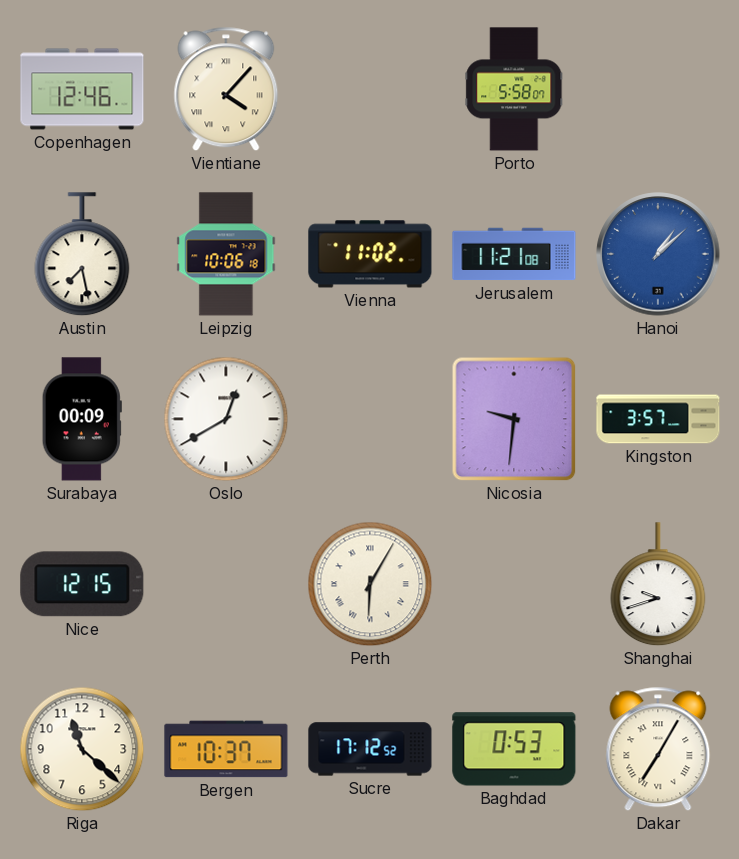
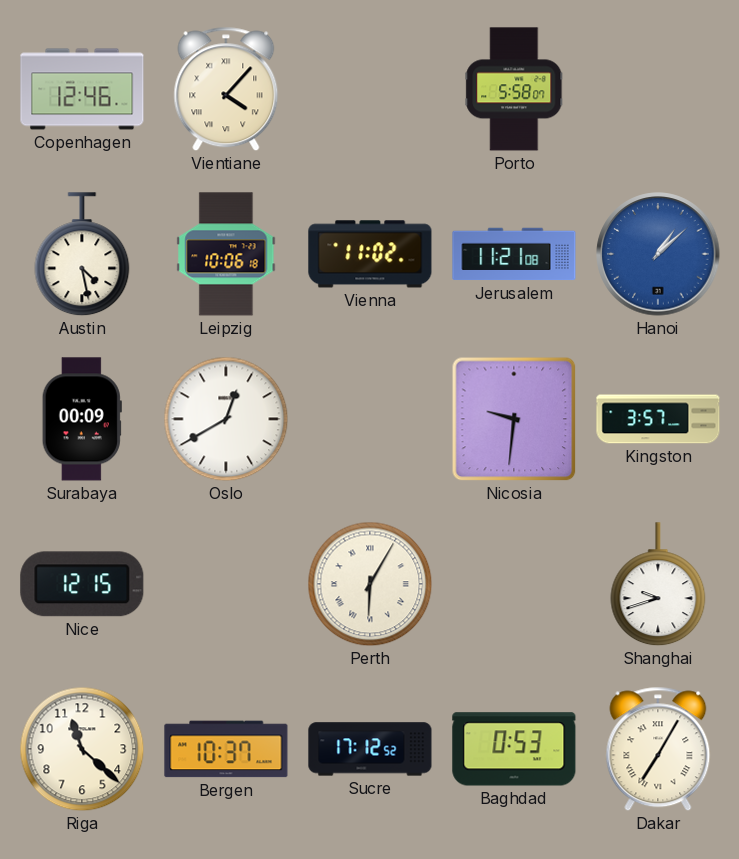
Austin: 7:28 -> 4:28
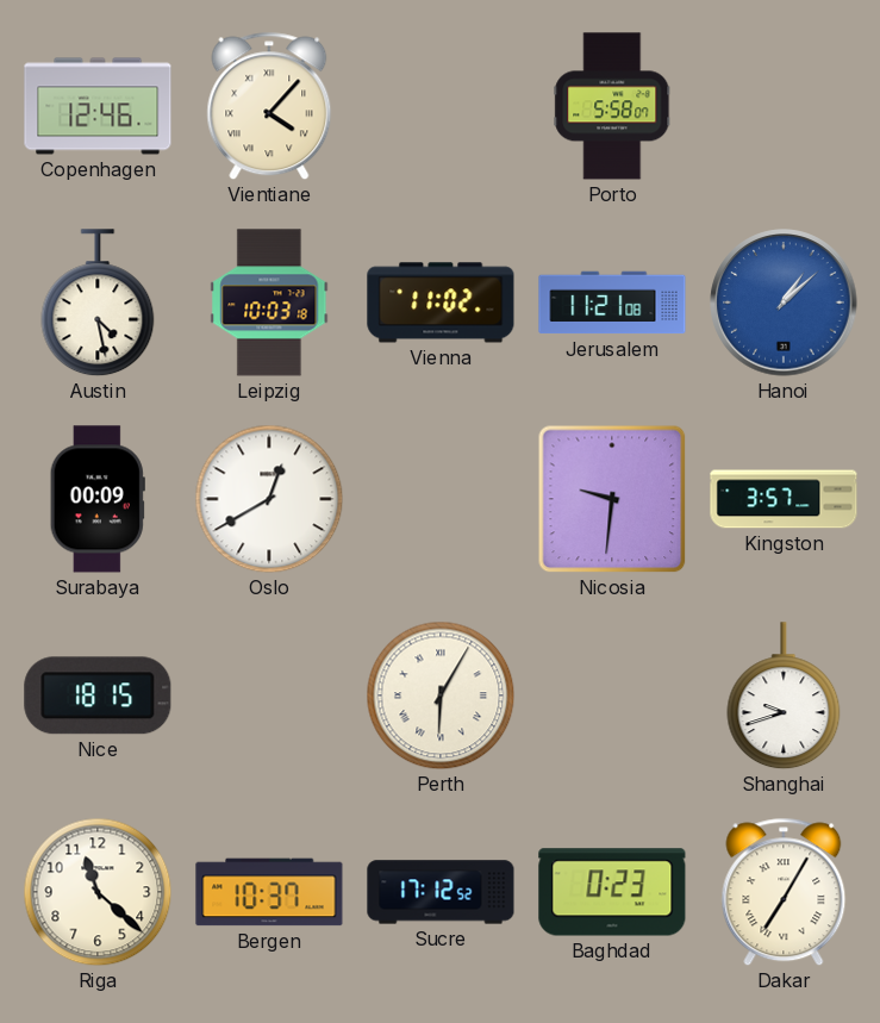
Leipzig: 10:06 -> 10:03
Nice: 12:15 -> 18:15
Baghdad: 0:53 -> 0:23
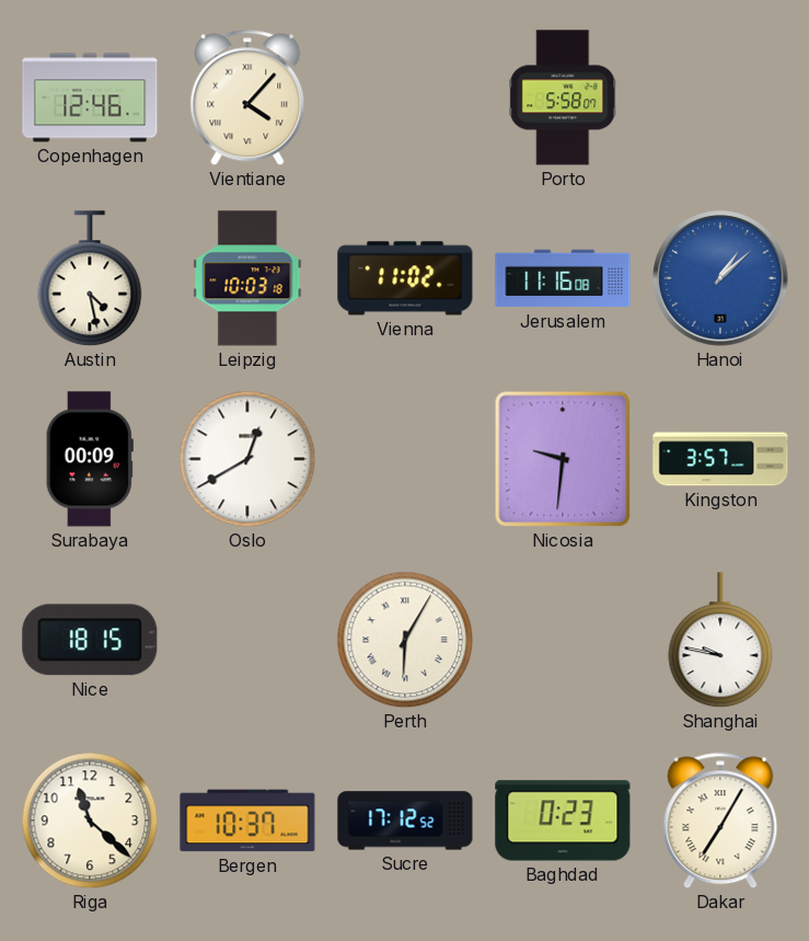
Jerusalem: 11:21 -> 11:16
Shanghai: 9:42 -> 9:47
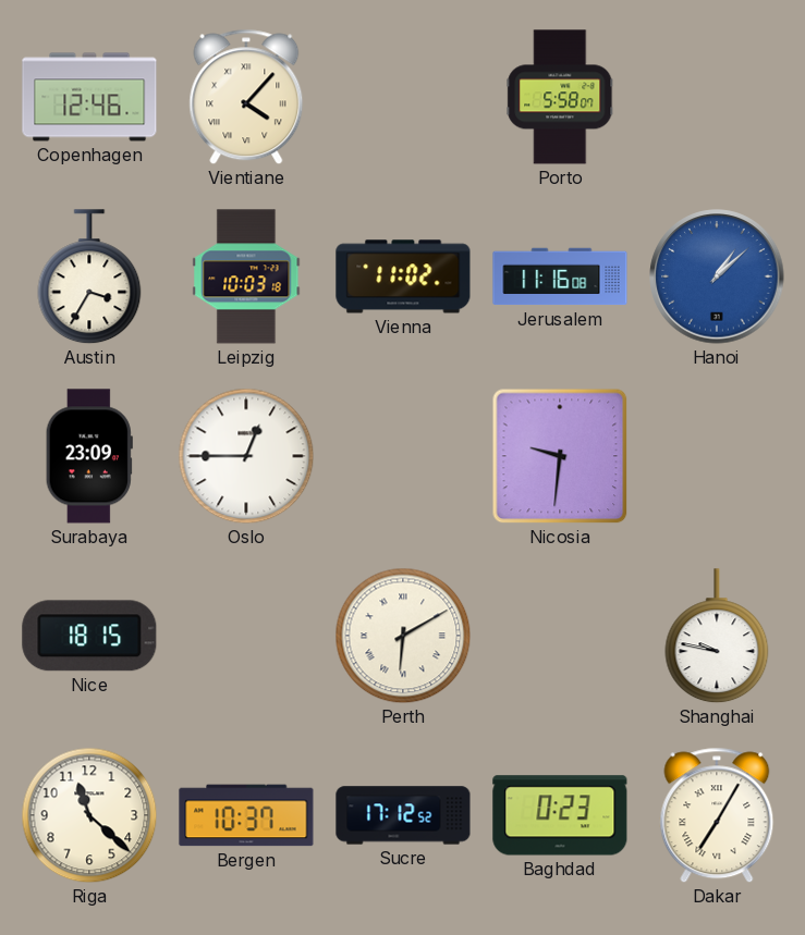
Austin: 4:28 -> 3:35
Surabaya: 00:09 -> 23:09
Oslo: 12:40 -> 12:45
Kingston: 3:57 -> none
Perth: 6:05 -> 6:10
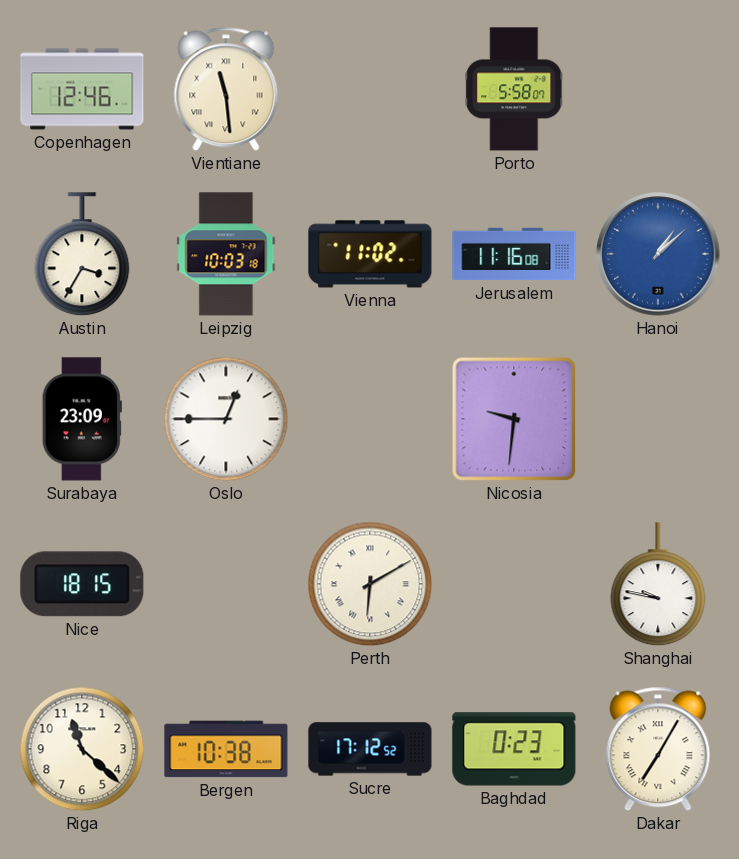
Vientiane: 4:07 -> 11:29
Bergen: 10:37 -> 10:38
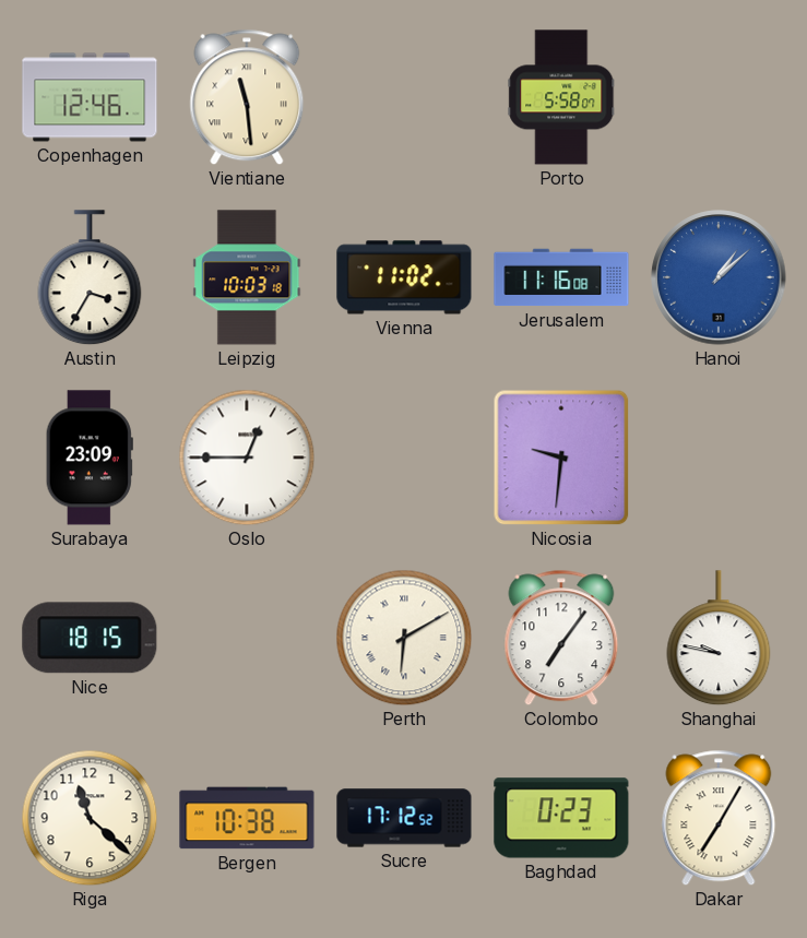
Colombo: none -> 7:06
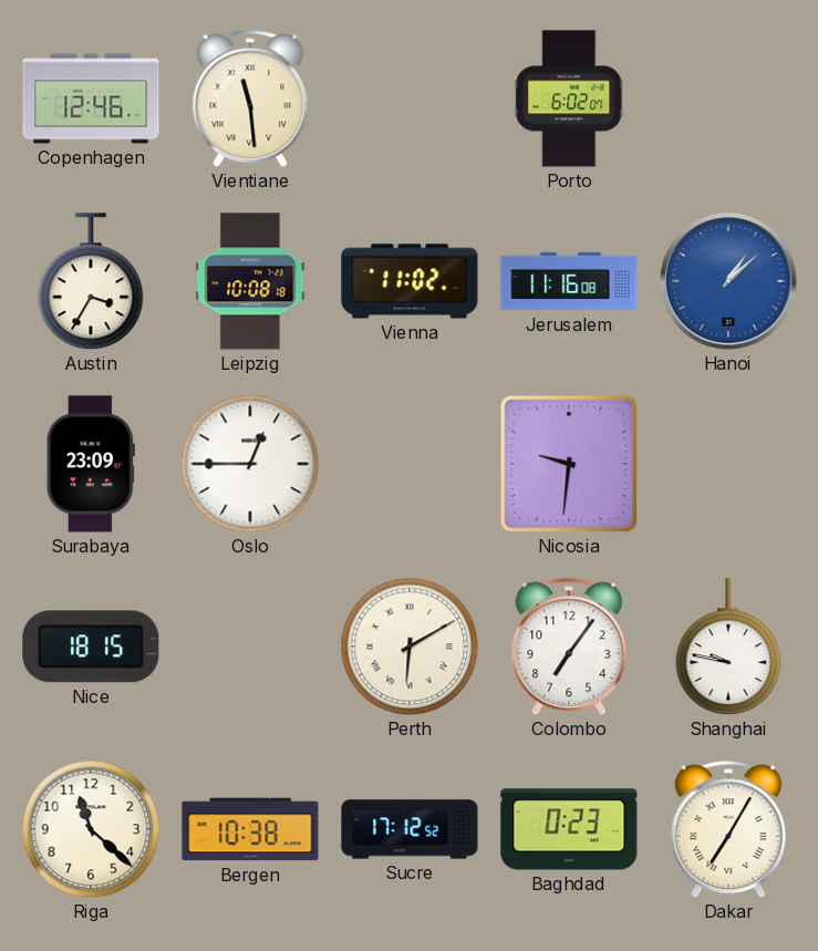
Porto: 5:58 -> 6:02
Leipzig: 10:03 -> 10:08
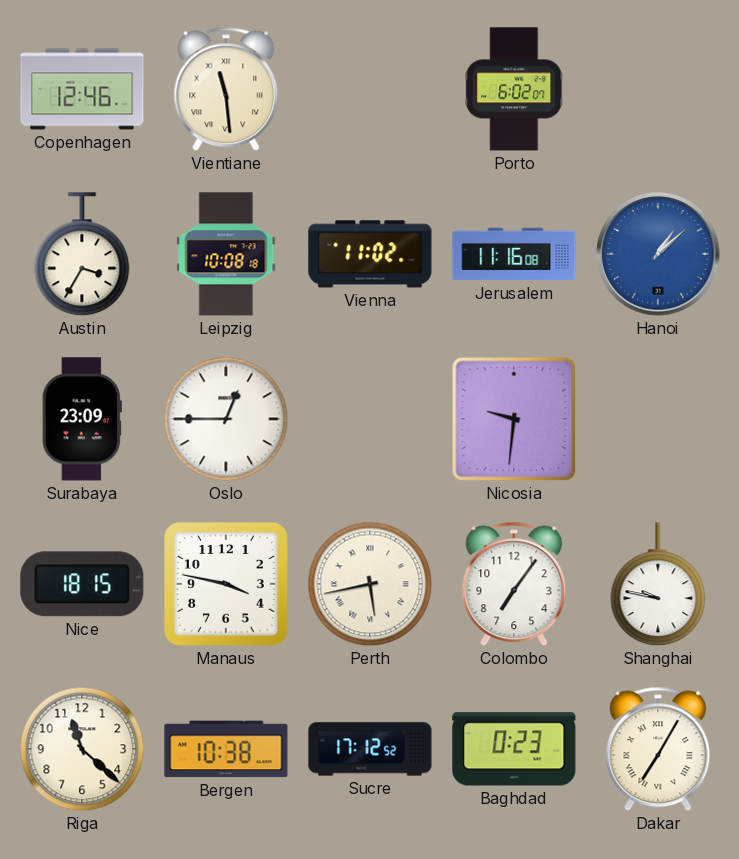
Manaus: none -> 3:47
Perth: 6:10 -> 5:43
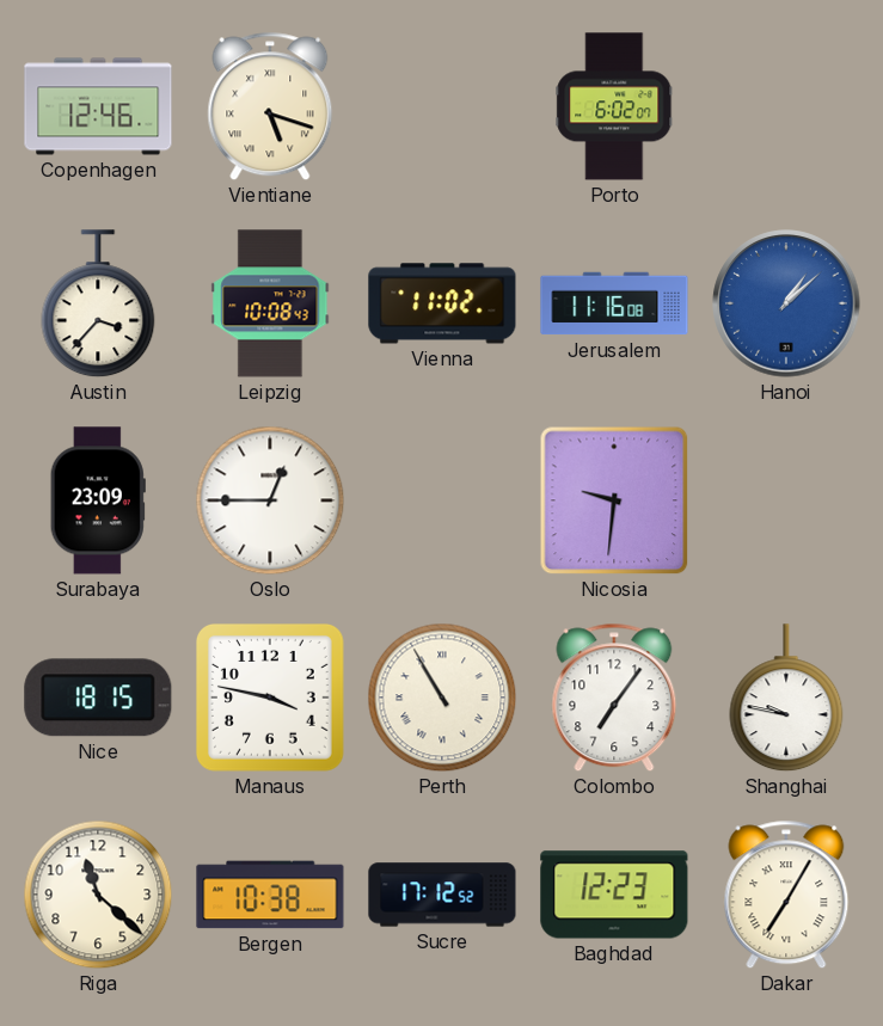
Vientiane: 11:29 -> 5:18
Austin: 3:35 -> 3:37
Leipzig: 10:08:18 -> 10:08:43
Perth: 5:43 -> 10:55
Baghdad: 0:23 -> 12:23
